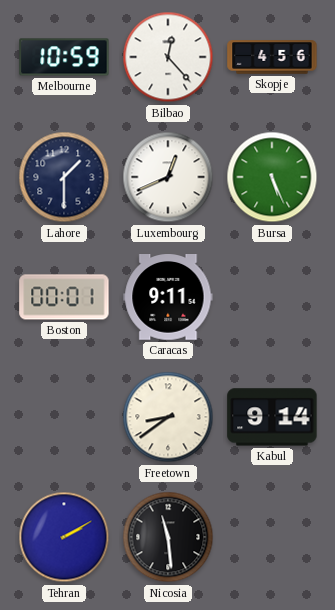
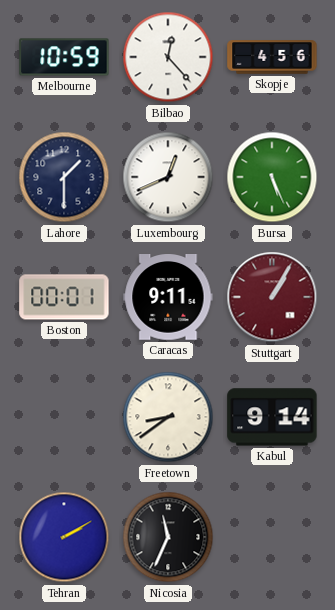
Stuttgart: none -> 1:05
Nicosia: 11:29 -> 11:34
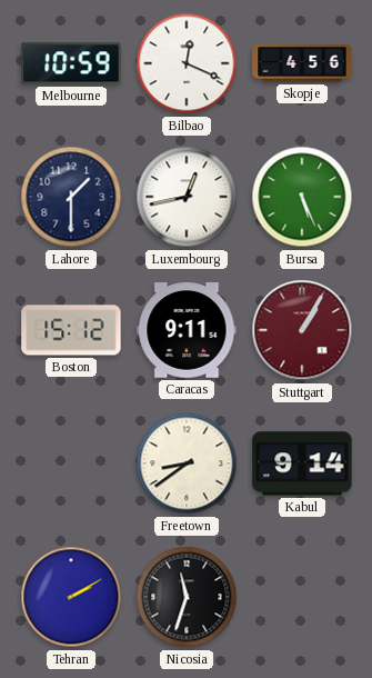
Bilbao: 12:23 -> 12:19
Luxembourg: 12:41 -> 12:43
Boston: 00:01 -> 15:12
Nicosia: 11:34 -> 11:33
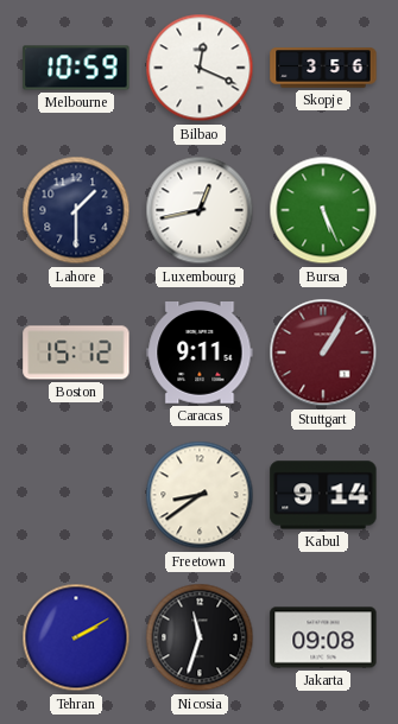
Skopje: 4:56 -> 3:56
Jakarta: none -> 09:08
